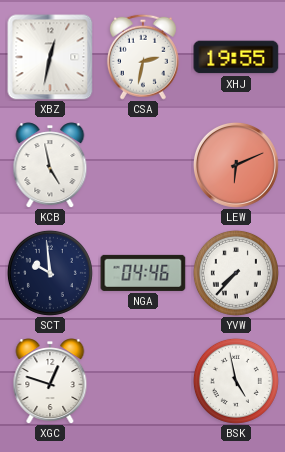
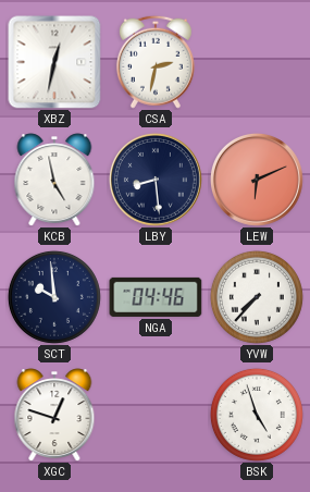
XHJ: 19:55 -> none
LBY: none -> 8:29
BSK: 4:58 -> 4:57
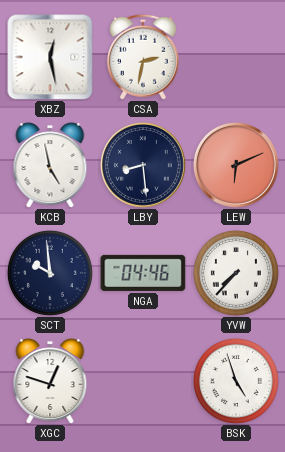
XBZ: 12:32 -> 12:28
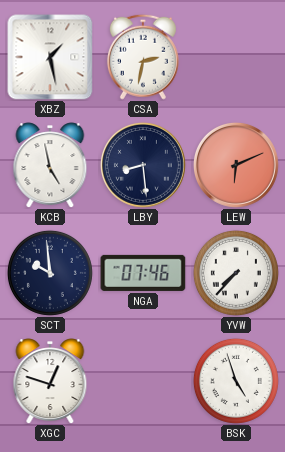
XBZ: 12:28 -> 1:28
NGA: 04:46 -> 07:46
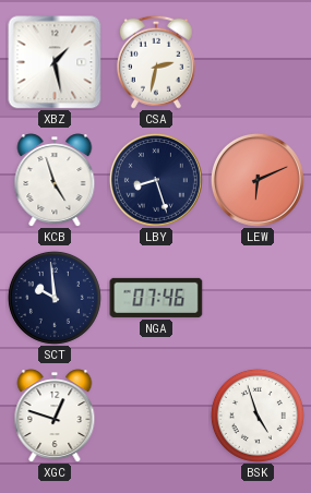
KCB: 4:58 -> 4:57
LBY: 8:29 -> 8:27
YVW: 7:37 -> none
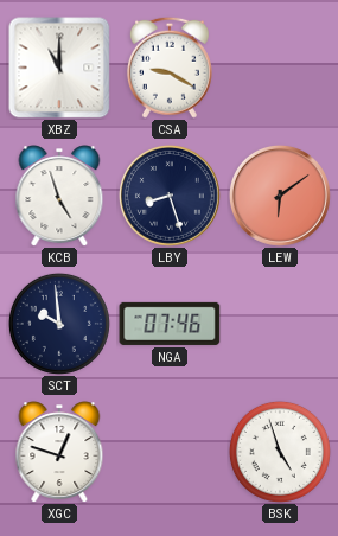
XBZ: 1:28 -> 11:00
CSA: 2:32 -> 9:20
LEW: 6:11 -> 6:09
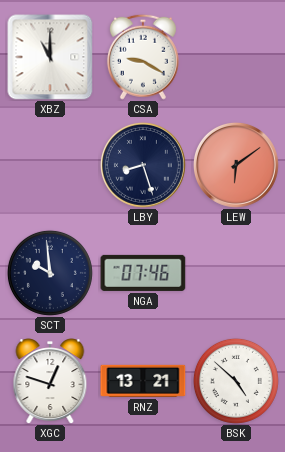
KCB: 4:57 -> none
RNZ: none -> 13:21
BSK: 4:57 -> 4:52
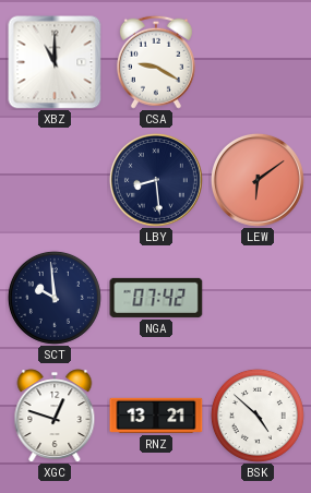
LBY: 8:27 -> 8:29
NGA: 07:46 -> 07:42
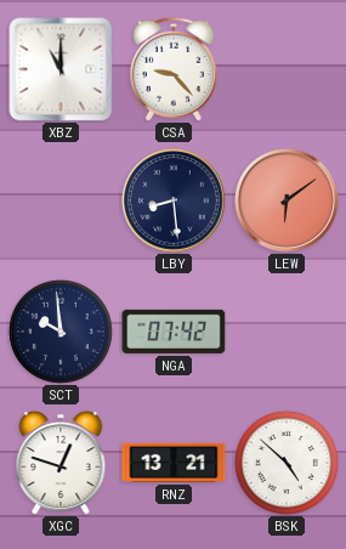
CSA: 9:20 -> 9:23
